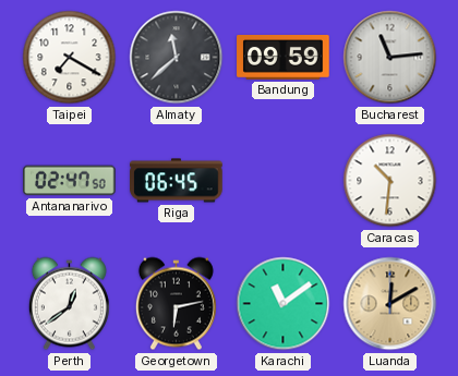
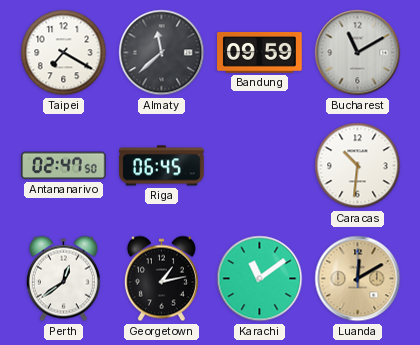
Bucharest: 11:14 -> 11:10
Georgetown: 6:13 -> 1:13
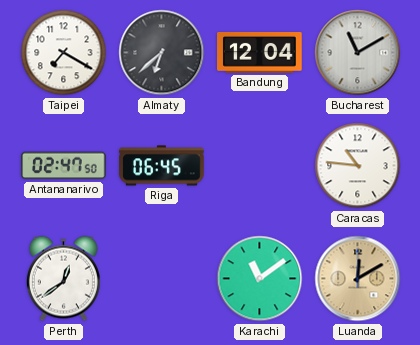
Almaty: 11:38 -> 6:38
Bandung: 09:59 -> 12:04
Caracas: 10:31 -> 10:46
Georgetown: 1:13 -> none
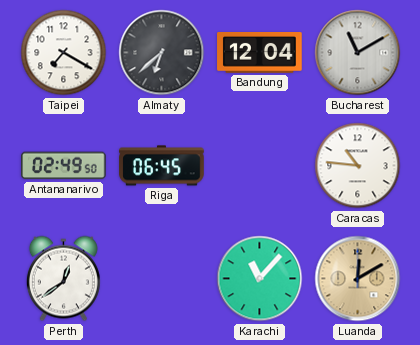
Antananarivo: 02:47 -> 02:49
Karachi: 11:09 -> 11:07
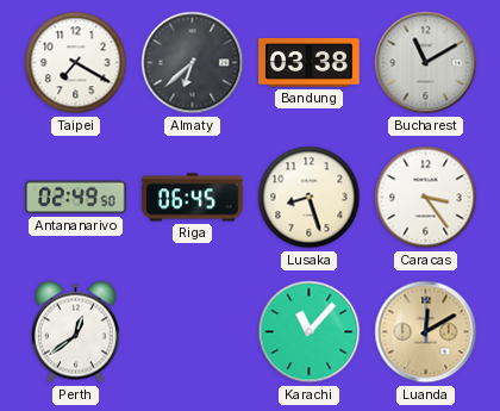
Bandung: 12:04 -> 03:38
Lusaka: none -> 8:27
Caracas: 10:46 -> 3:24
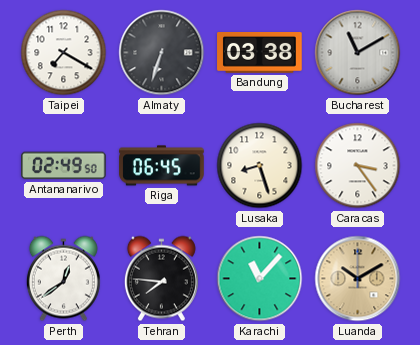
Almaty: 6:38 -> 6:33
Tehran: none -> 7:46
Luanda: 12:10 -> 10:10
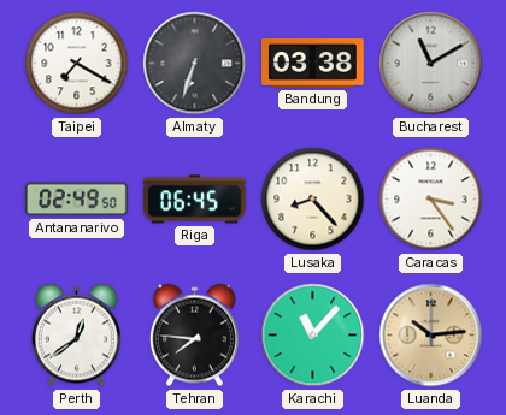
Lusaka: 8:27 -> 8:23
Luanda: 10:10 -> 10:14
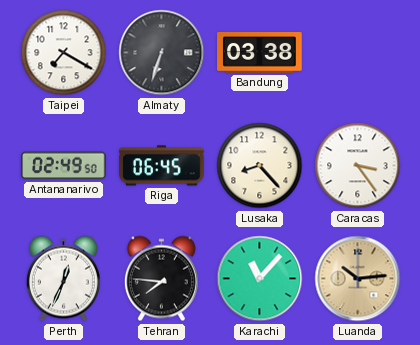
Bucharest: 11:10 -> none
Perth: 12:39 -> 12:34
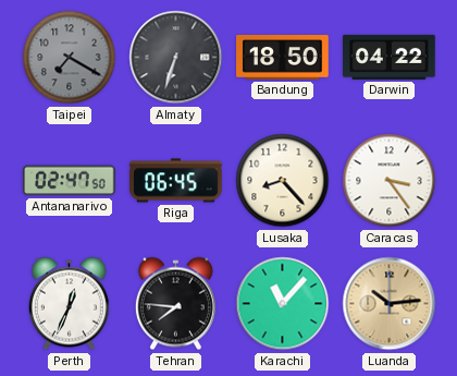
Taipei dial: white -> grey
Bandung: 03:38 -> 18:50
Darwin: none -> 04:22
Antananarivo: 02:49 -> 02:47
